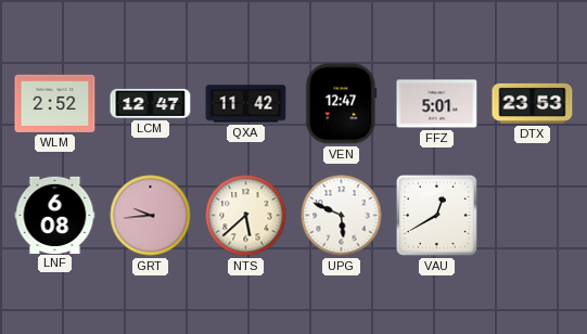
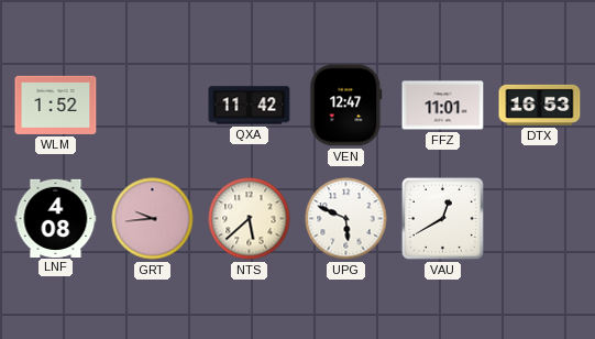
WLM: 2:52 -> 1:52
LCM: 12:47 -> none
FFZ: 5:01 -> 11:01
DTX: 23:53 -> 16:53
LNF: 6:08 -> 4:08
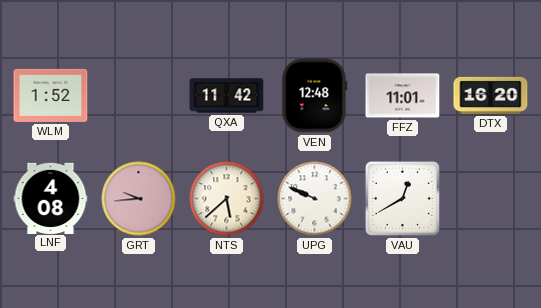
VEN: 12:47 -> 12:48
DTX: 16:53 -> 16:20
UPG: 5:49 -> 9:49
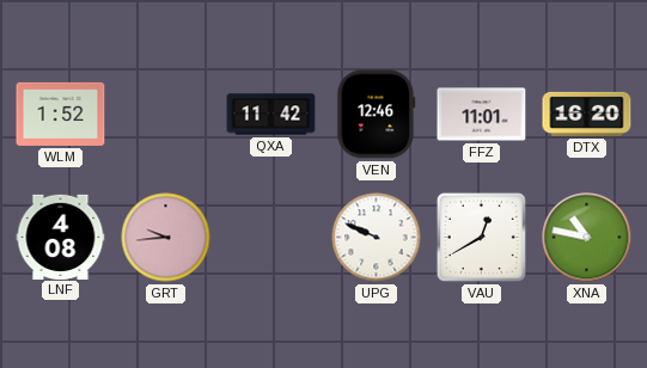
VEN: 12:48 -> 12:46
NTS: 5:38 -> none
XNA: none -> 10:47
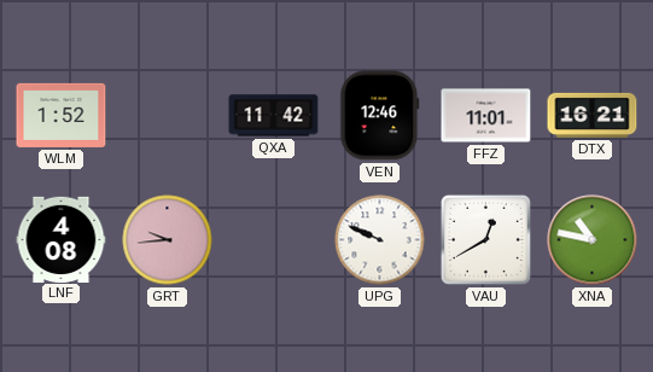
DTX: 16:20 -> 16:21
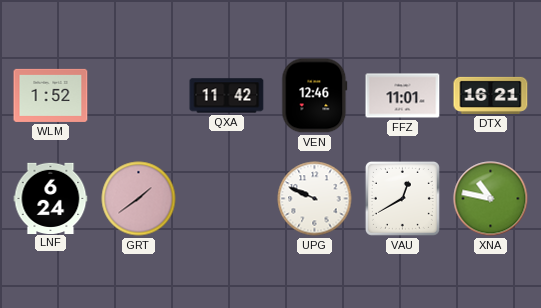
LNF: 4:08 -> 6:24
GRT: 9:44 -> 1:39
